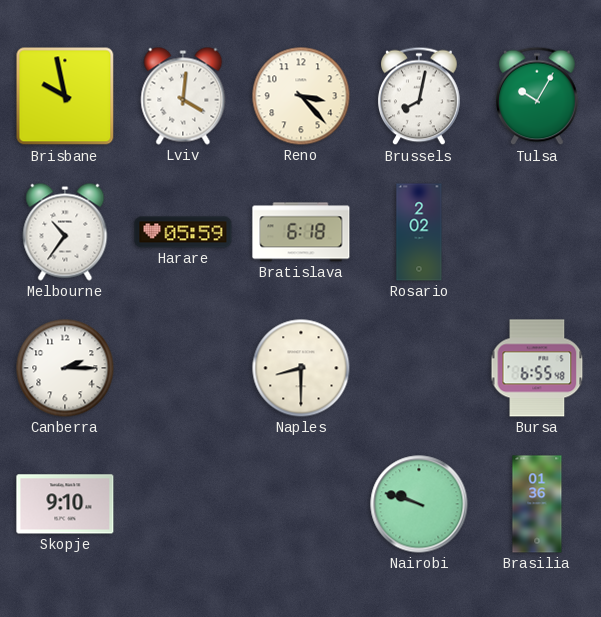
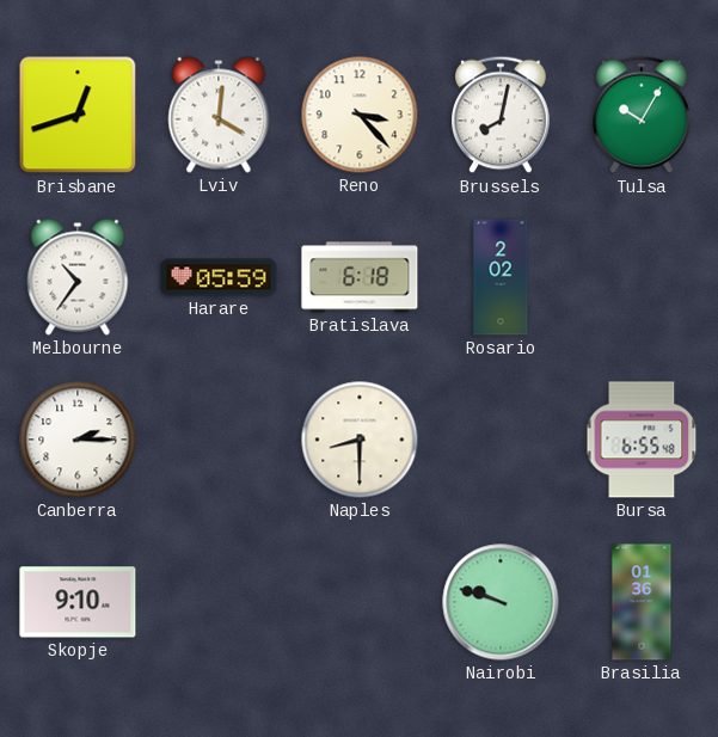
Brisbane: 9:58 -> 12:42
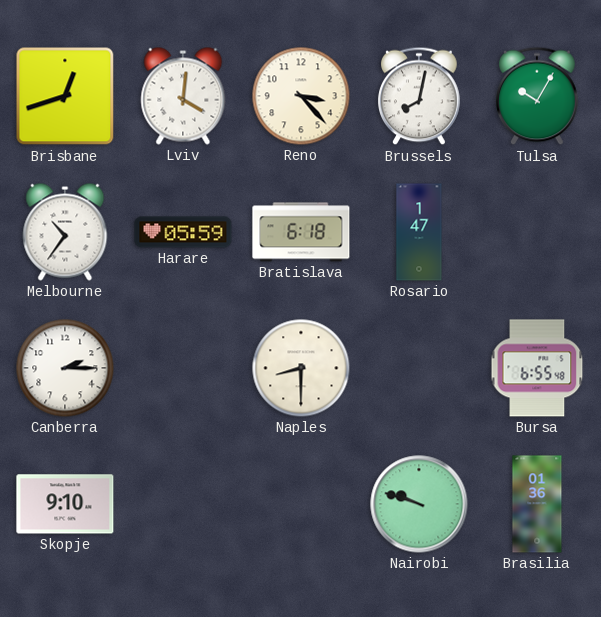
Rosario: 2:02 -> 1:47
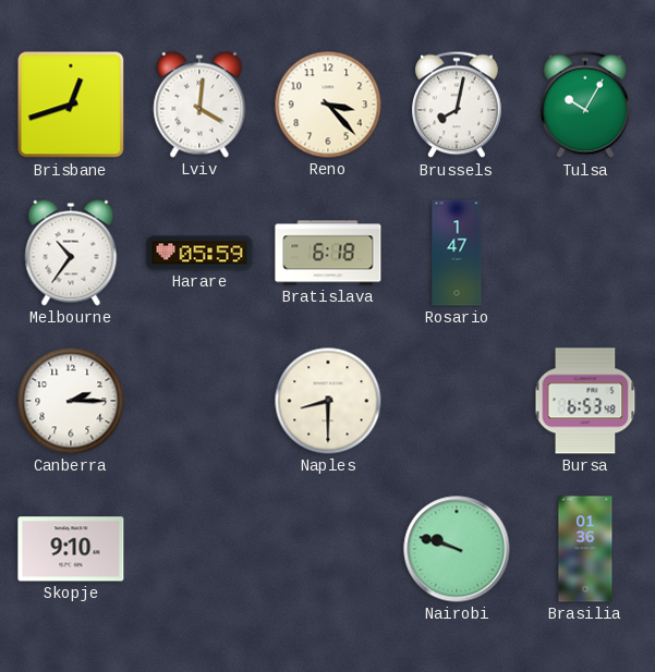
Bursa: 6:55 -> 6:53
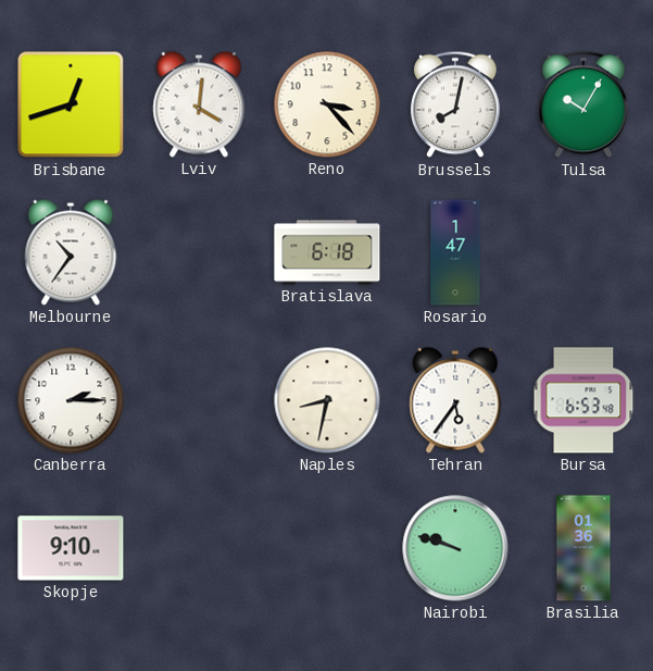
Harare: 05:59 -> none
Naples: 8:30 -> 8:32
Tehran: none -> 5:36
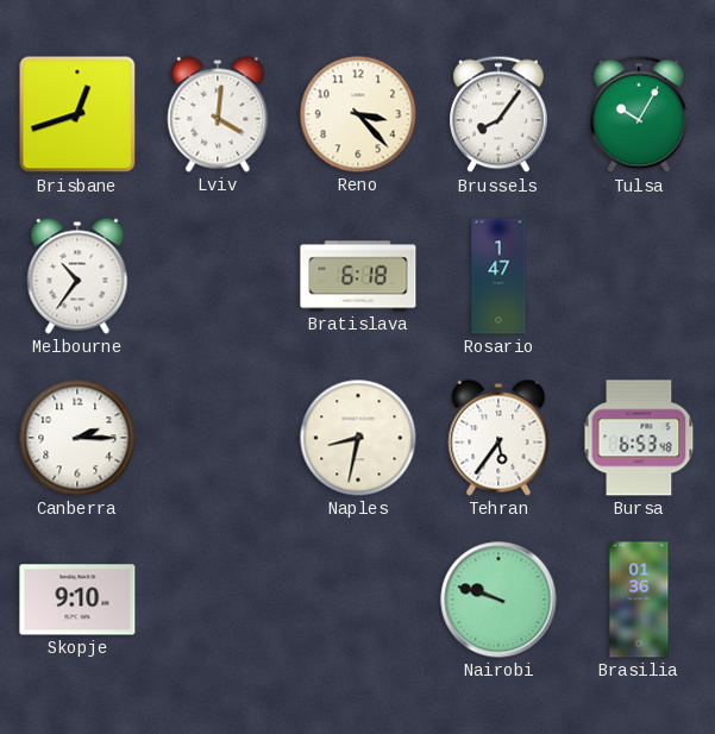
Brussels: 8:02 -> 8:06
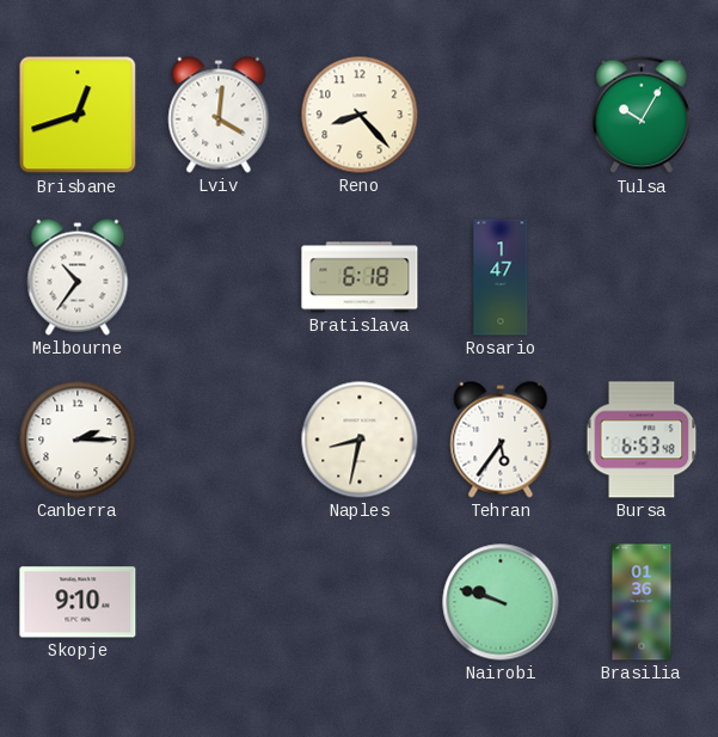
Reno: 3:23 -> 8:23
Brussels: 8:06 -> none
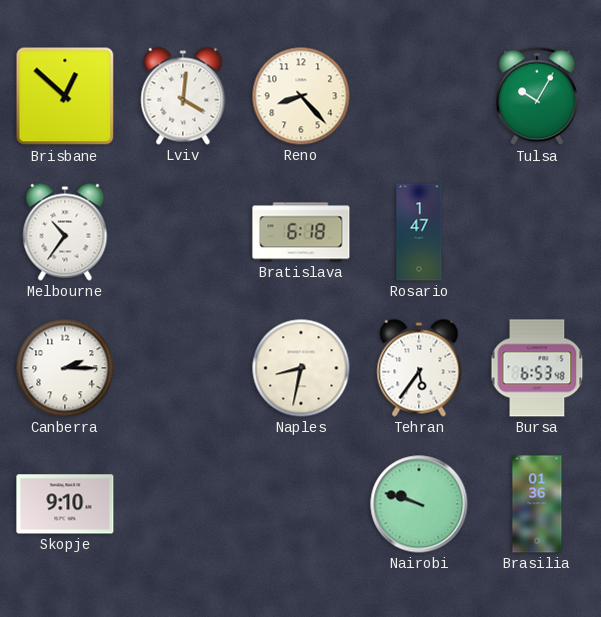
Brisbane: 12:42 -> 12:52
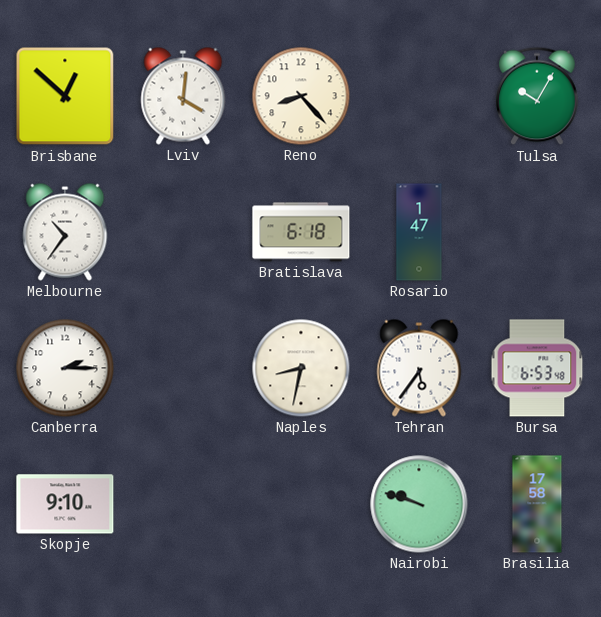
Brasilia: 01:36 -> 17:58
